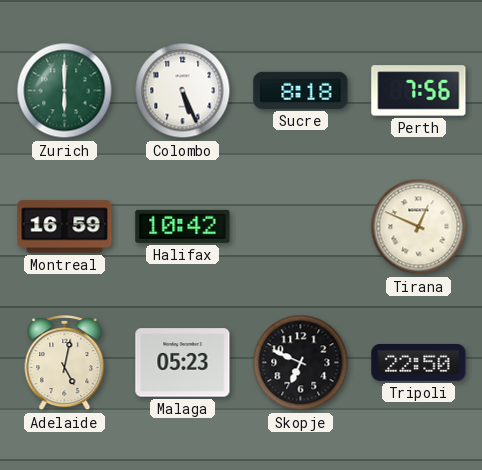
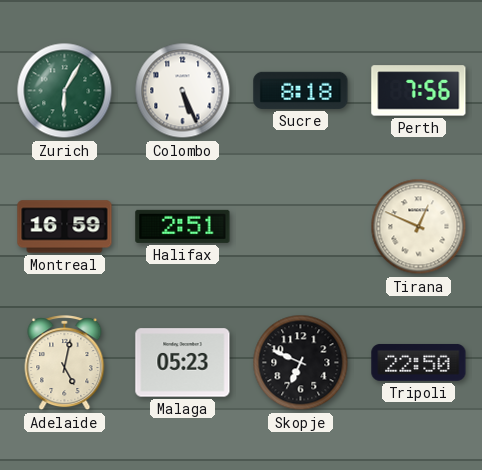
Zurich: 6:00 -> 6:05
Halifax: 10:42 -> 2:51
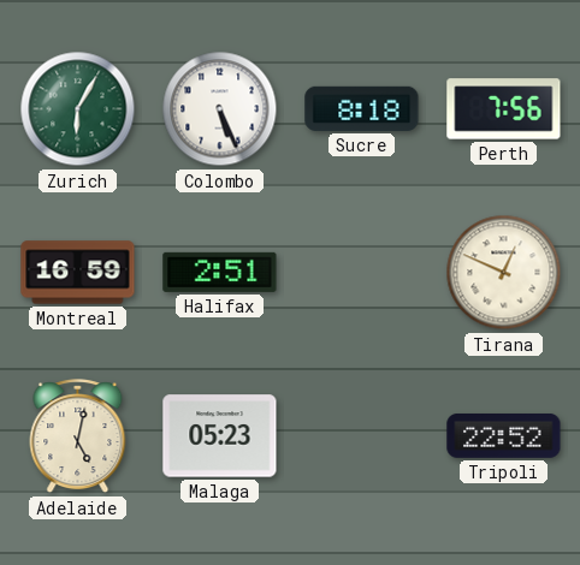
Skopje: 6:49 -> none
Tripoli: 22:50 -> 22:52
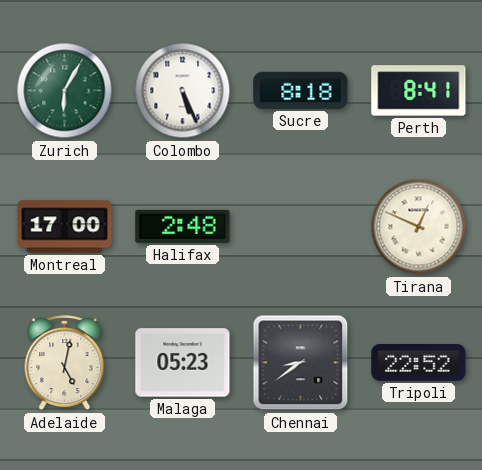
Perth: 7:56 -> 8:41
Montreal: 16:59 -> 17:00
Halifax: 2:51 -> 2:48
Chennai: none -> 8:39
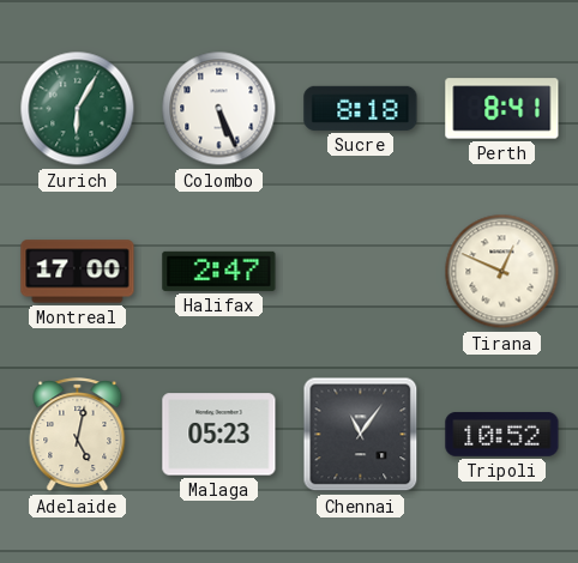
Halifax: 2:48 -> 2:47
Chennai: 8:39 -> 11:06
Tripoli: 22:52 -> 10:52
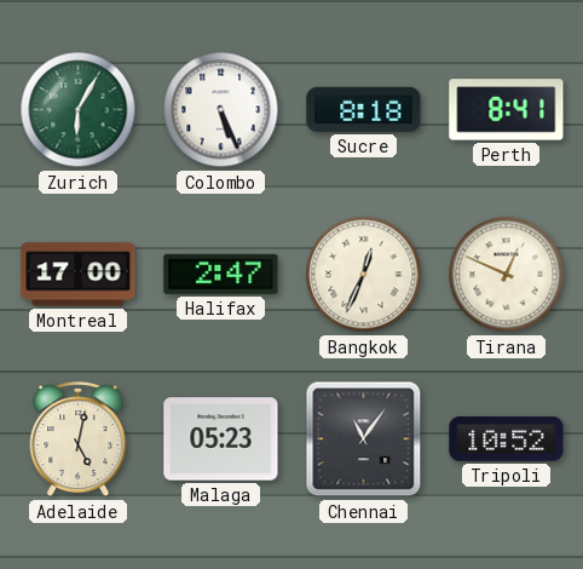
Bangkok: none -> 12:34
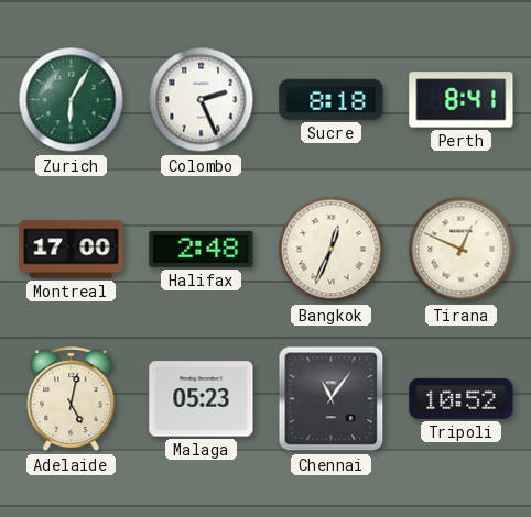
Colombo: 5:26 -> 2:26
Halifax: 2:47 -> 2:48
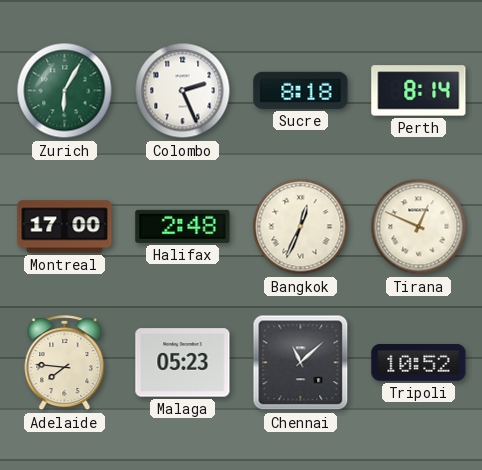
Perth: 8:41 -> 8:14
Adelaide: 5:02 -> 7:46
Chennai: 11:06 -> 11:08
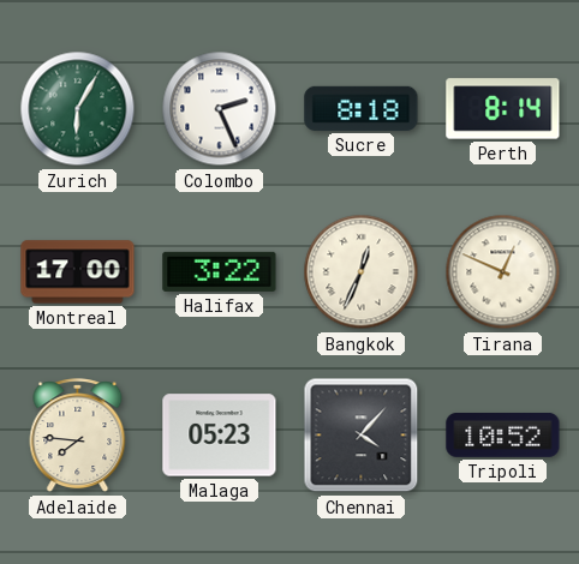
Halifax: 2:48 -> 3:22
Chennai: 11:08 -> 4:07
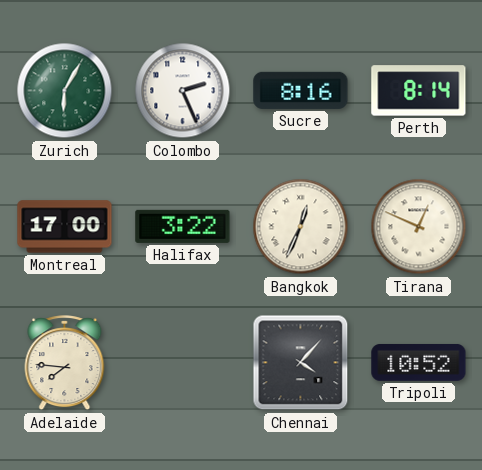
Sucre: 8:18 -> 8:16
Malaga: 05:23 -> none
